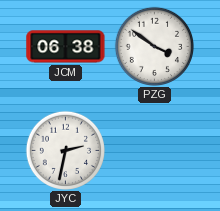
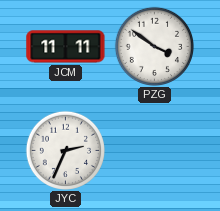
JCM: 06:38 -> 11:11
JYC: 2:32 -> 2:34
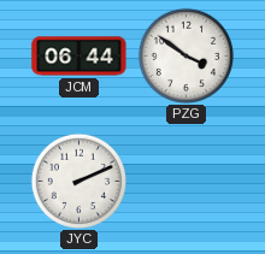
JCM: 11:11 -> 06:44
JYC: 2:34 -> 2:11
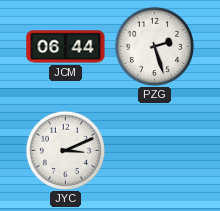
PZG: 3:51 -> 2:27
JYC: 2:11 -> 3:11
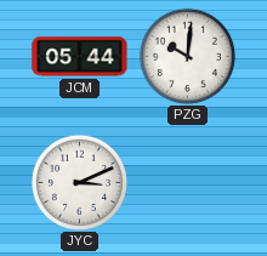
JCM: 06:44 -> 05:44
PZG: 2:27 -> 10:01
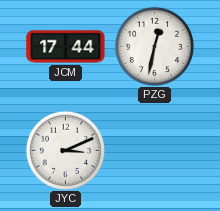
JCM: 05:44 -> 17:44
PZG: 10:01 -> 12:32
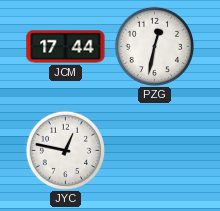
JYC: 3:11 -> 12:47
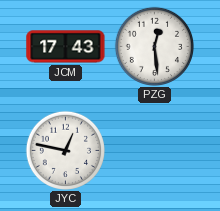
JCM: 17:44 -> 17:43
PZG: 12:32 -> 12:29
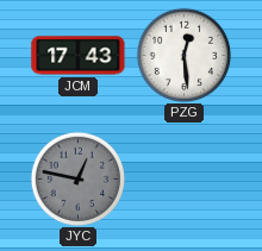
JYC dial: white -> grey
